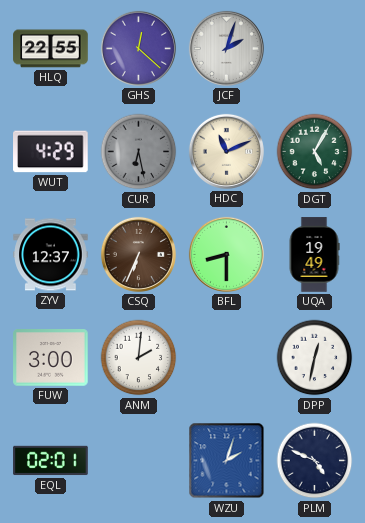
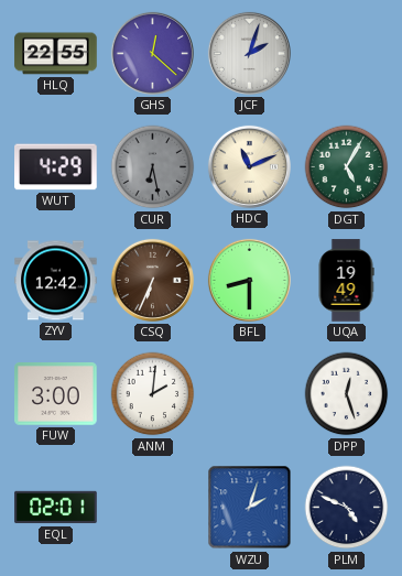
ZYV: 12:37 -> 12:42
DPP: 12:32 -> 12:27
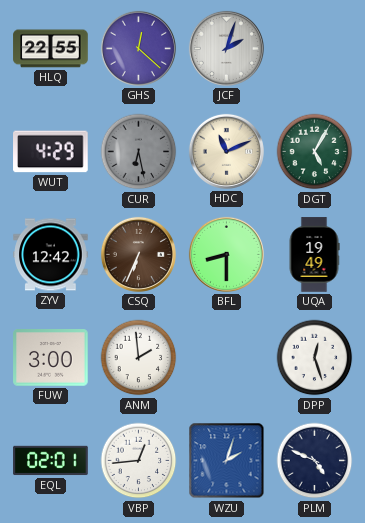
ANM: 2:01 -> 1:59
VBP: none -> 12:44
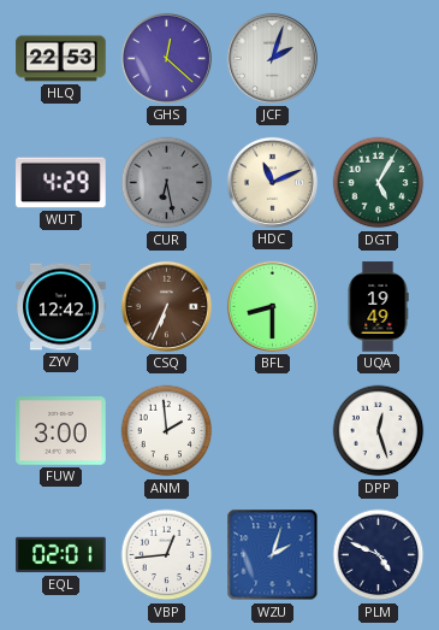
HLQ: 22:55 -> 22:53
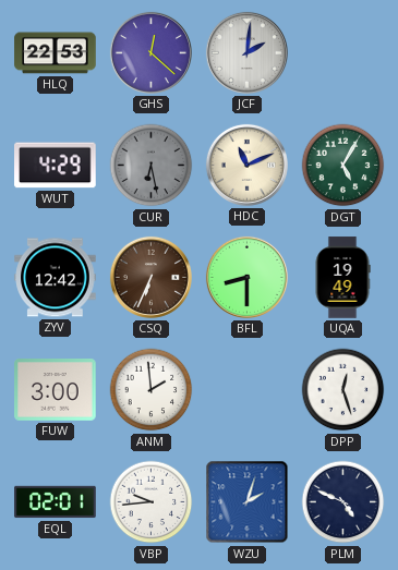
JCF: 2:03 -> 2:01
VBP: 12:44 -> 9:44
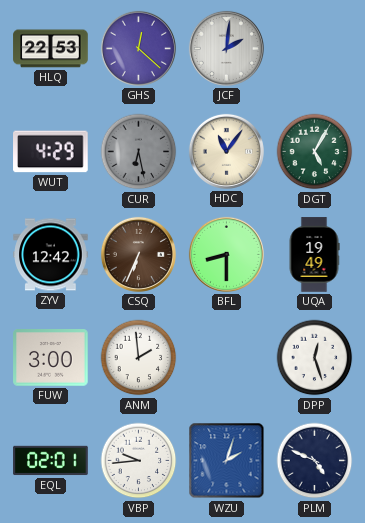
HDC: 11:11 -> 11:06
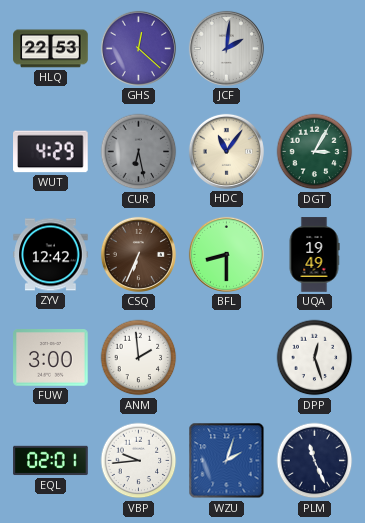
DGT: 5:05 -> 3:05
PLM: 4:49 -> 11:26
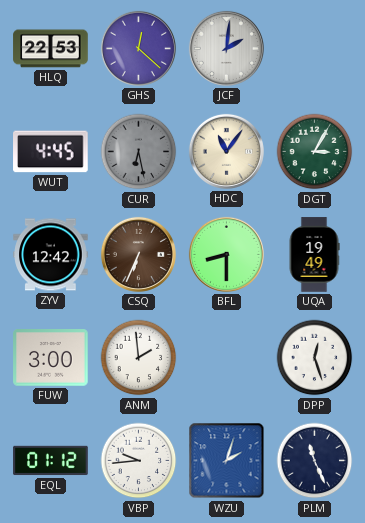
WUT: 4:29 -> 4:45
EQL: 02:01 -> 01:12
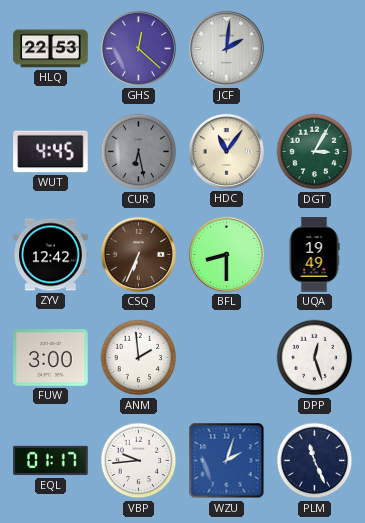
EQL: 01:12 -> 01:17
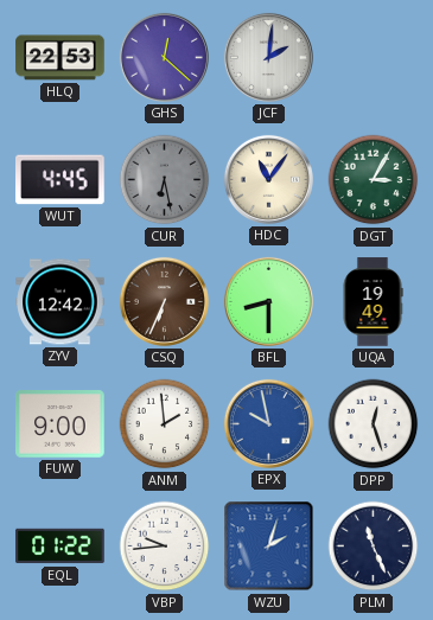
FUW: 3:00 -> 9:00
EPX: none -> 9:58
EQL: 01:17 -> 01:22
